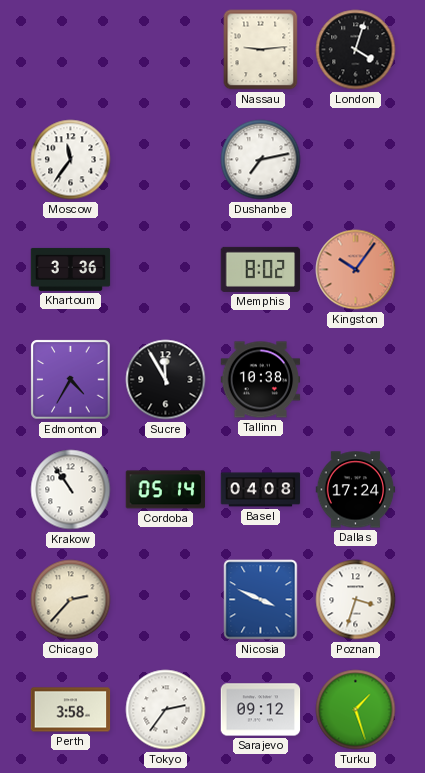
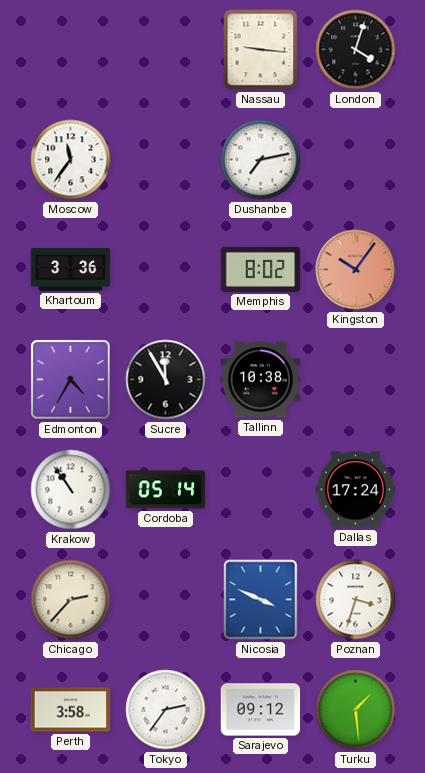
Nassau: 9:14 -> 9:16
Basel: 04:08 -> none
Turku: 1:27 -> 1:29
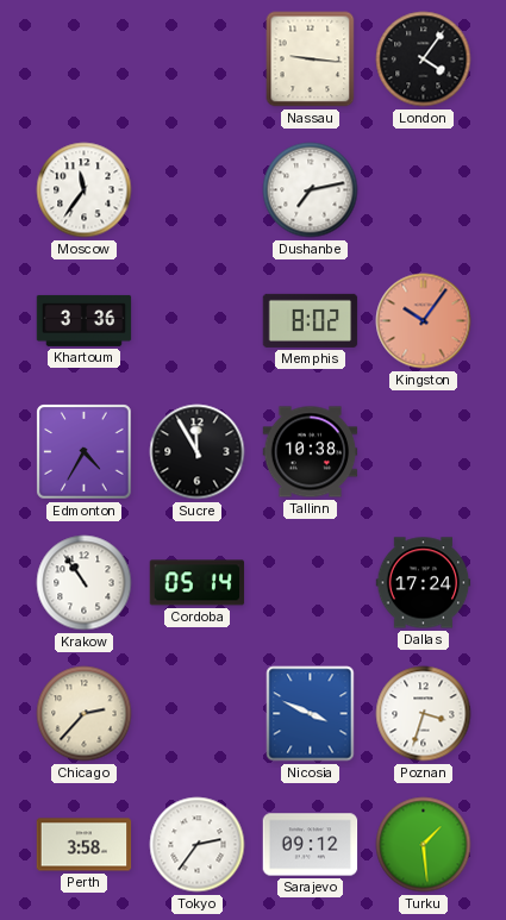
London: 4:03 -> 4:06
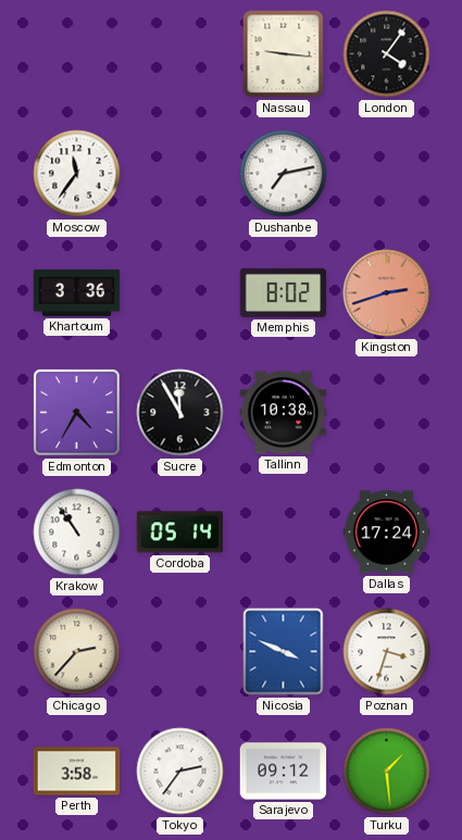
Kingston: 10:06 -> 2:42
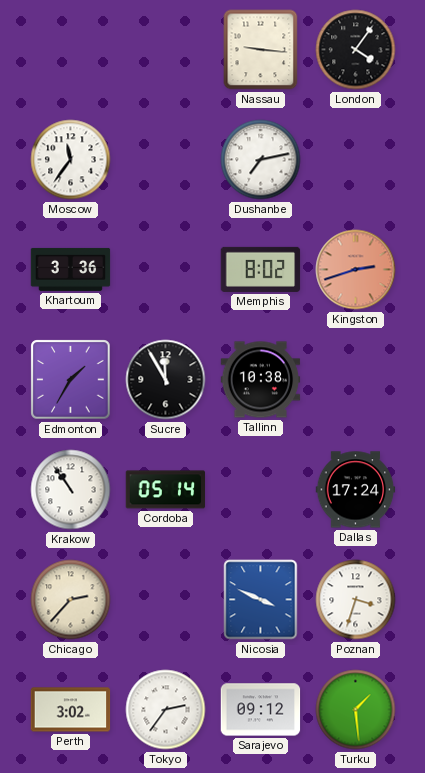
Edmonton: 4:35 -> 1:35
Perth: 3:58 -> 3:02
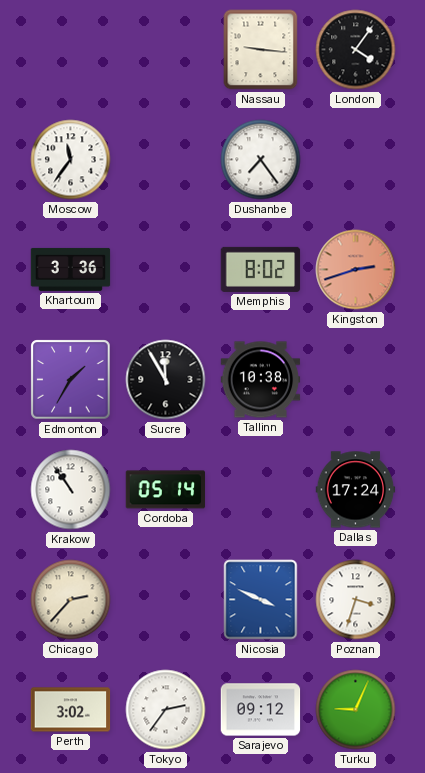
Dushanbe: 7:13 -> 7:24
Turku: 1:29 -> 9:04
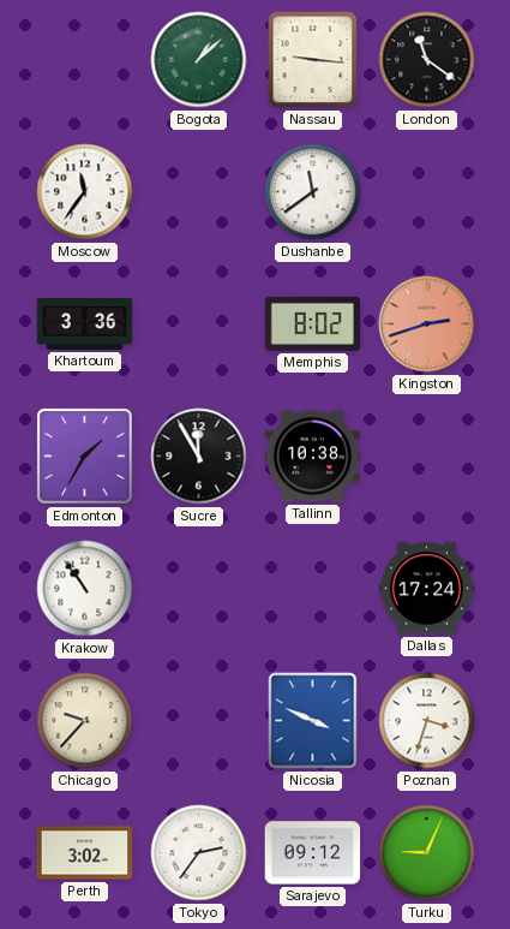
Bogota: none -> 1:08
London: 4:06 -> 11:21
Dushanbe: 7:24 -> 11:39
Cordoba: 05:14 -> none
Chicago: 2:37 -> 9:37
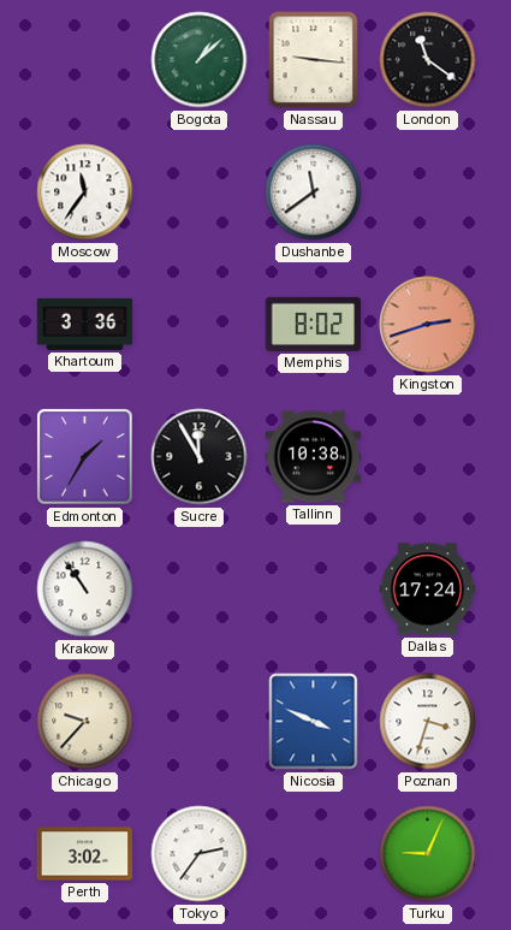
Sarajevo: 09:12 -> none
